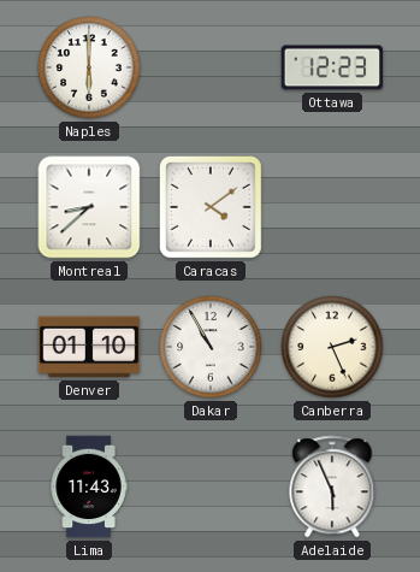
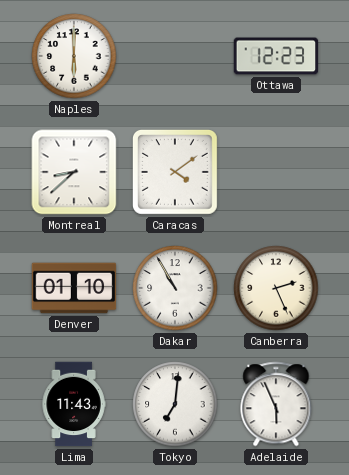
Tokyo: none -> 7:01
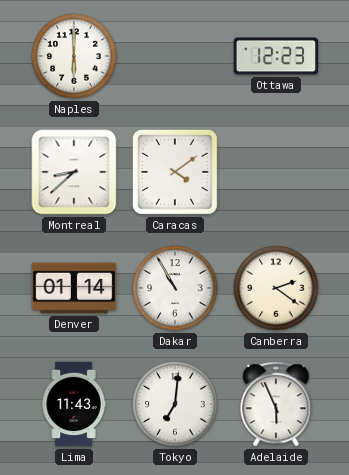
Denver: 01:10 -> 01:14
Canberra: 2:26 -> 2:21
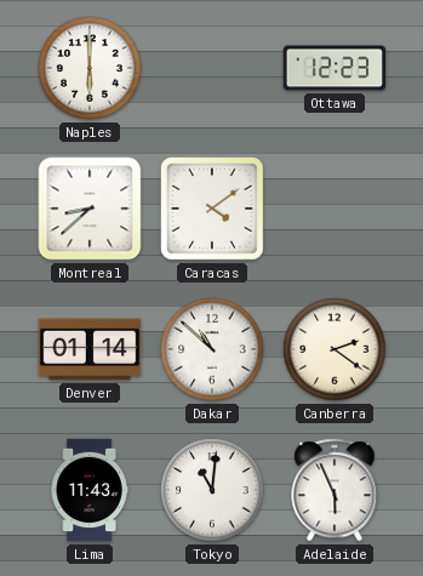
Dakar: 10:55 -> 10:52
Tokyo: 7:01 -> 11:01
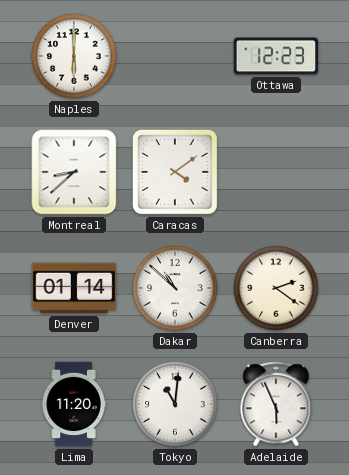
Lima: 11:43 -> 11:20
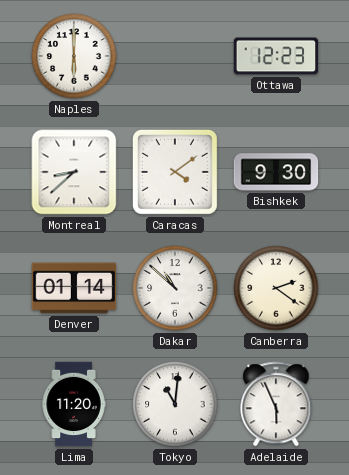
Bishkek: none -> 9:30
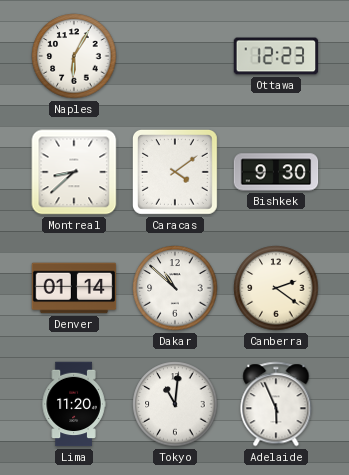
Naples: 6:00 -> 6:05
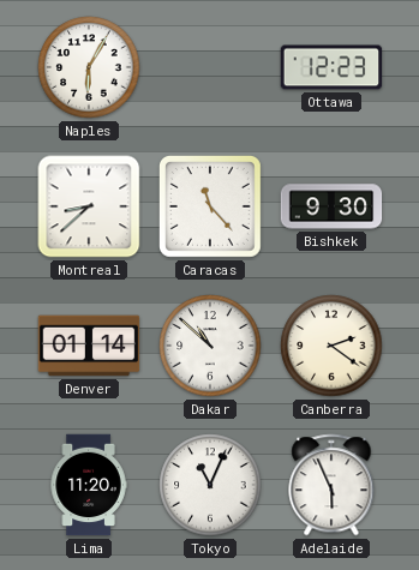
Caracas: 4:09 -> 11:23
Tokyo: 11:01 -> 11:04
